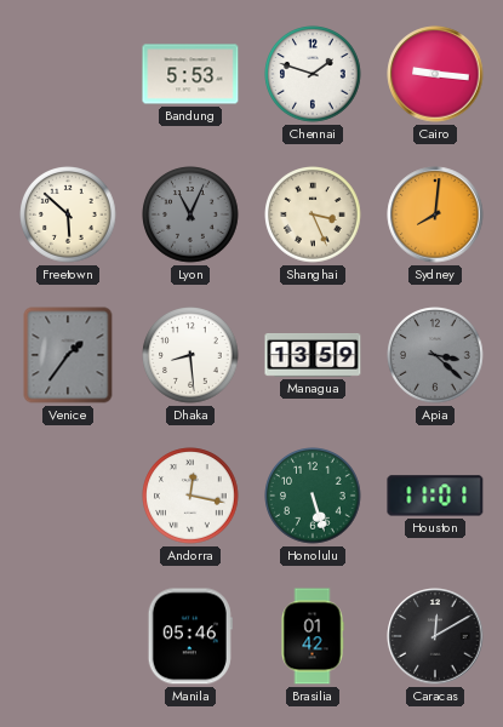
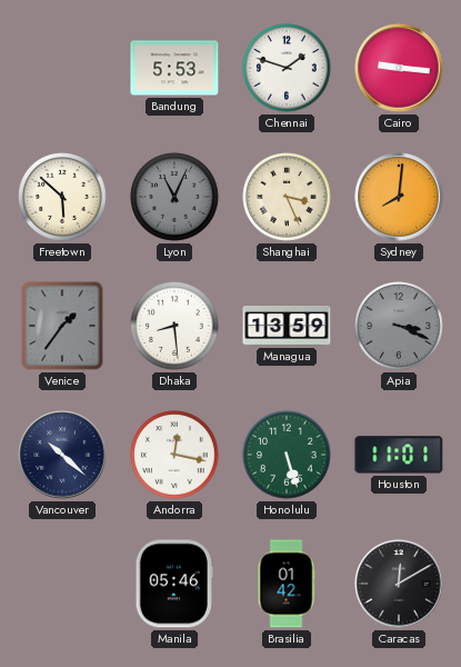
Apia: 3:22 -> 3:19
Vancouver: none -> 10:22
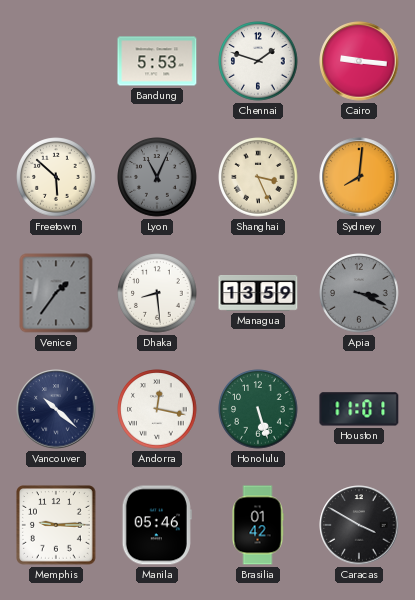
Memphis: none -> 9:15
Caracas: 12:10 -> 3:50
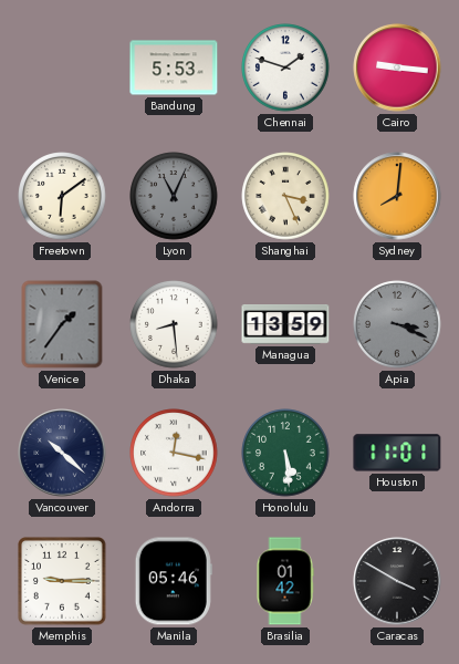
Freetown: 5:52 -> 6:09
Honolulu: 5:27 -> 5:29
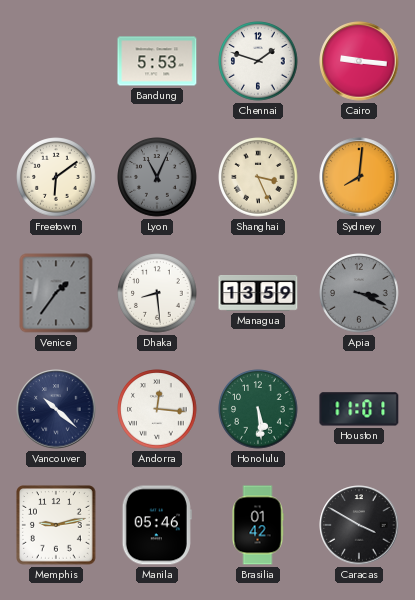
Andorra: 12:17 -> 12:16
Memphis: 9:15 -> 9:13
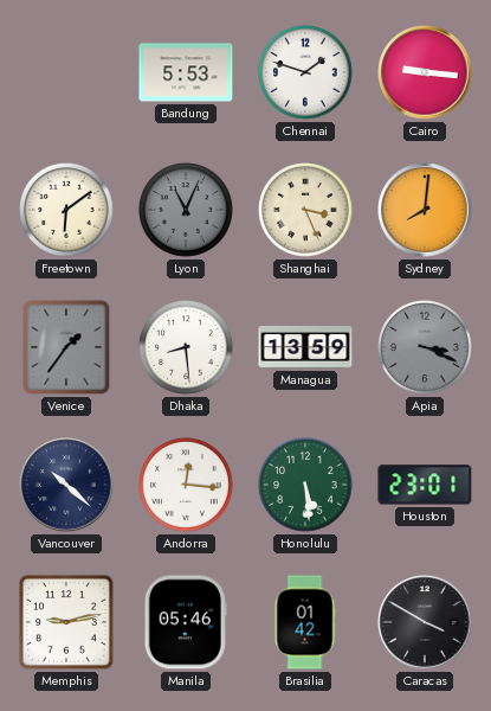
Houston: 11:01 -> 23:01
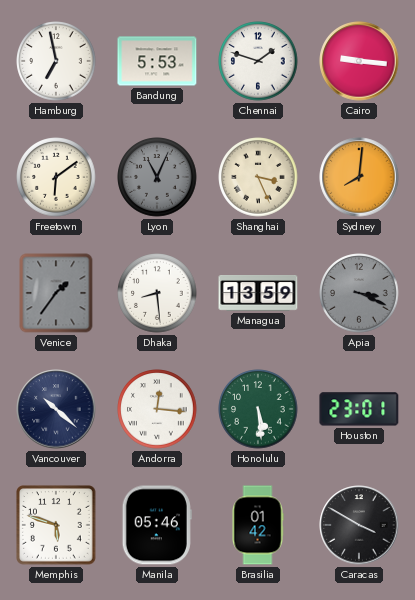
Hamburg: none -> 6:58
Memphis: 9:13 -> 5:48
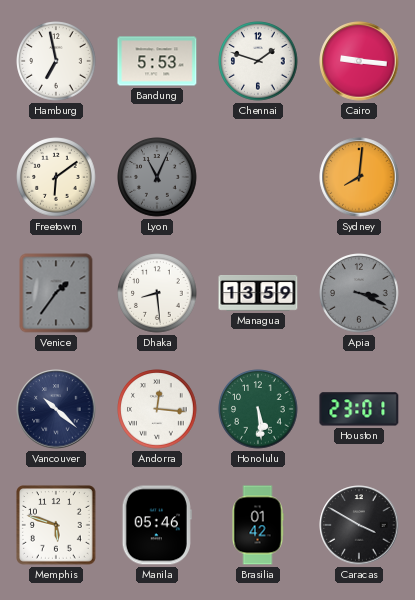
Shanghai: 3:26 -> none
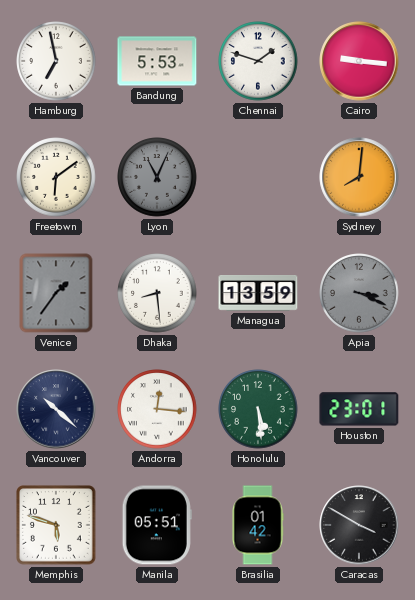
Manila: 05:46 -> 05:51
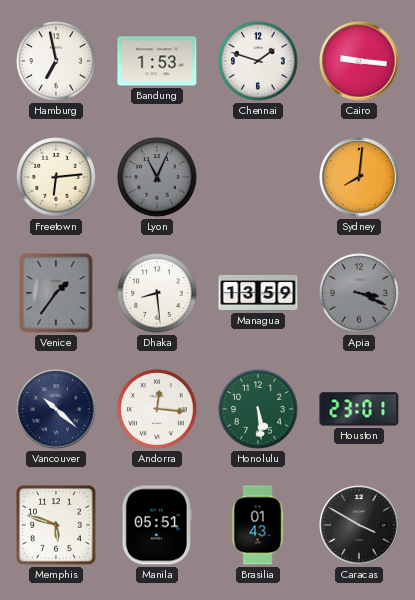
Bandung: 5:53 -> 1:53
Freetown: 6:09 -> 6:14
Brasilia: 01:42 -> 01:43
